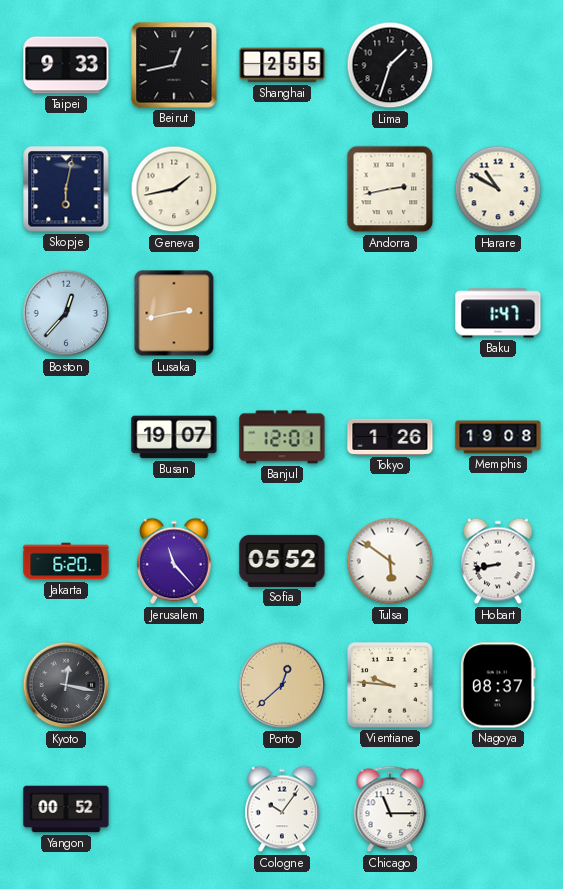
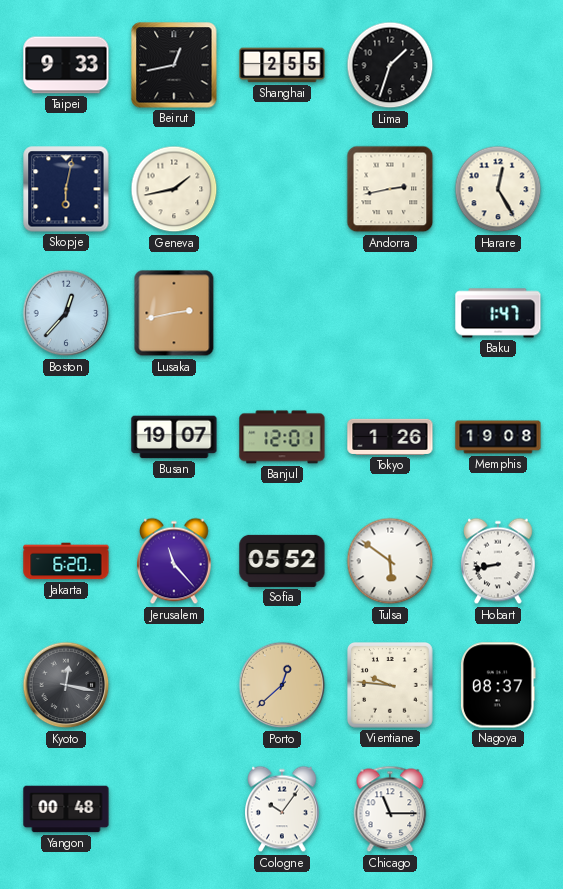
Harare: 10:50 -> 12:25
Yangon: 00:52 -> 00:48
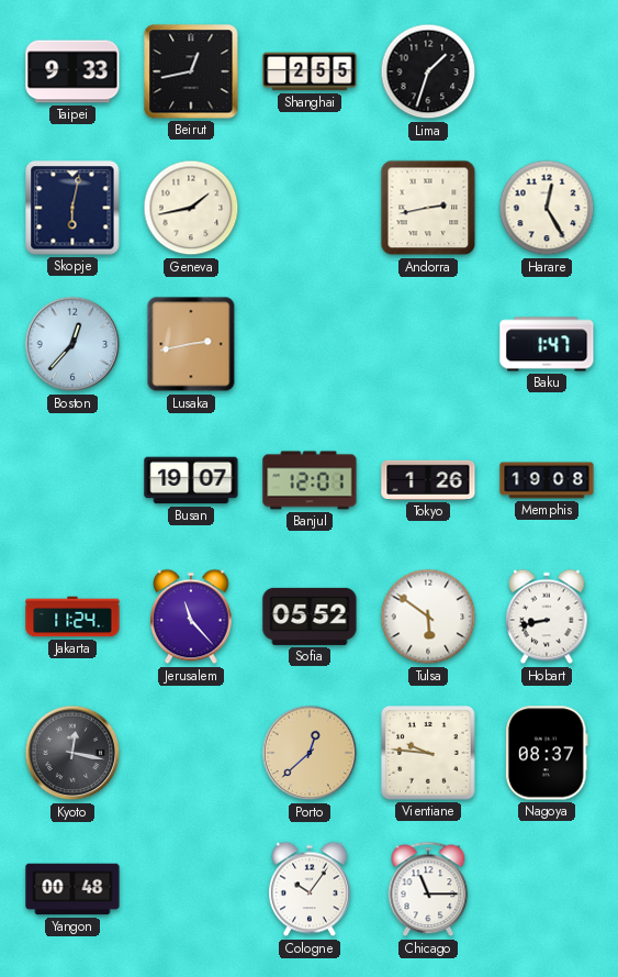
Jakarta: 6:20 -> 11:24
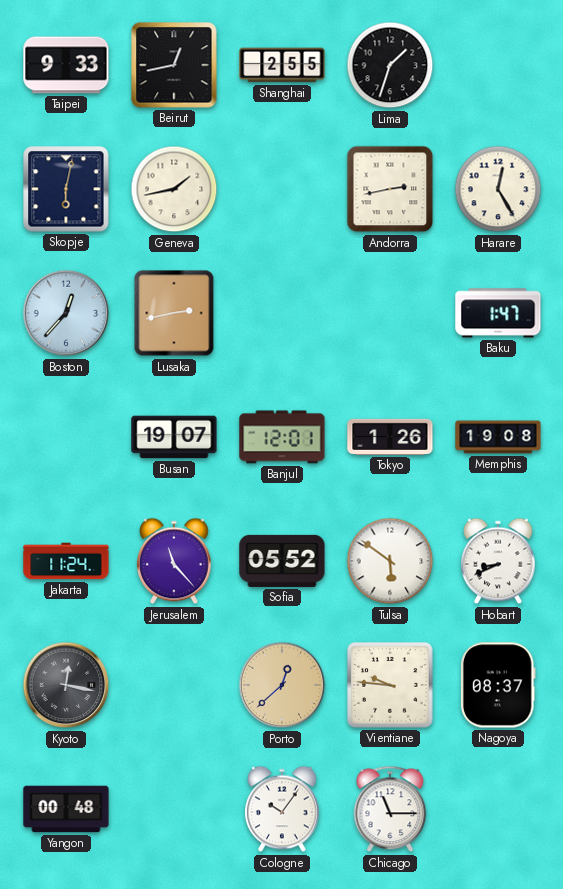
Hobart: 8:43 -> 8:41
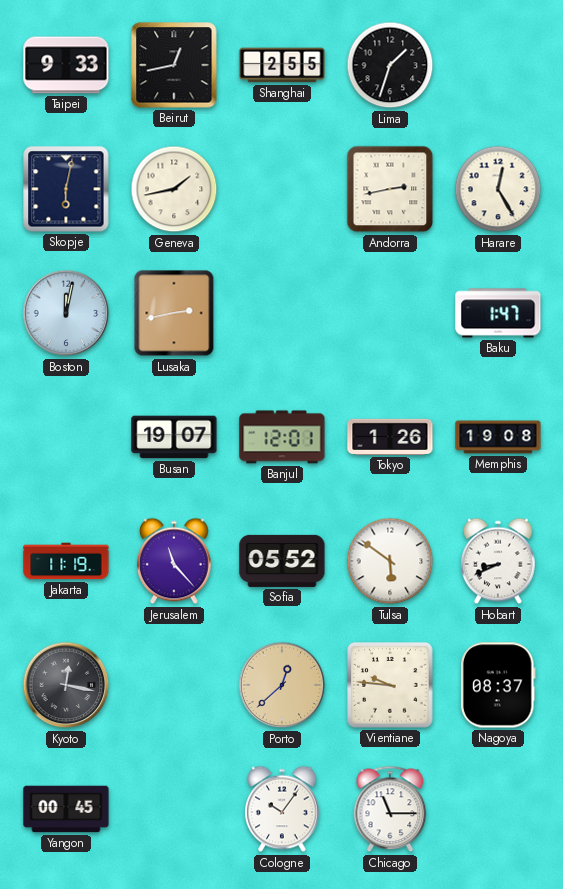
Boston: 12:37 -> 12:02
Jakarta: 11:24 -> 11:19
Yangon: 00:48 -> 00:45
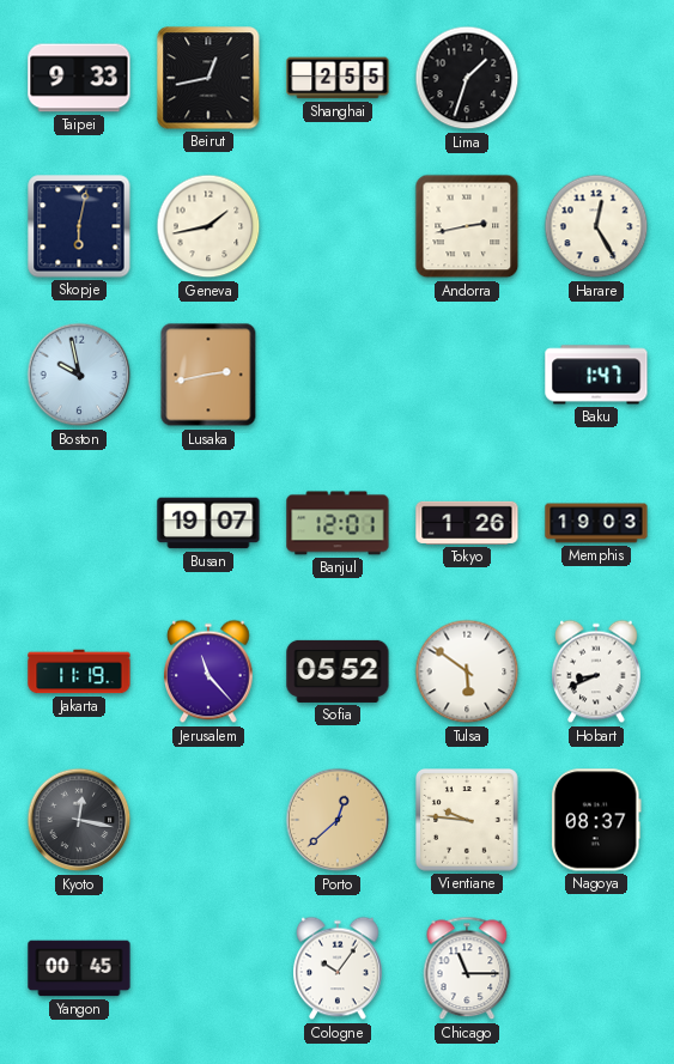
Boston: 12:02 -> 9:58
Memphis: 19:08 -> 19:03
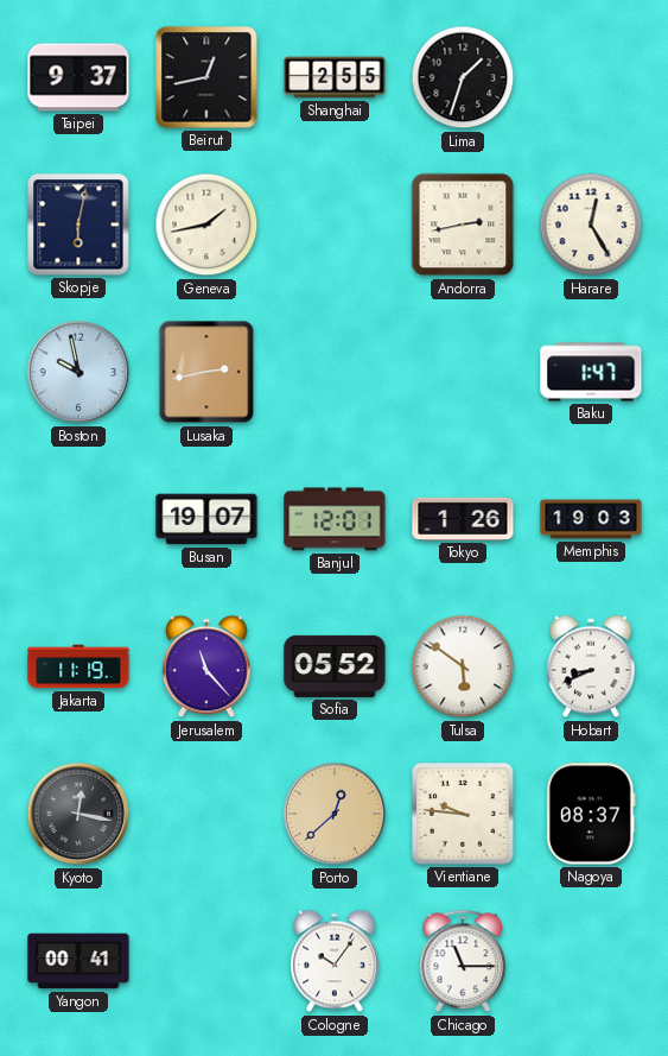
Taipei: 9:33 -> 9:37
Yangon: 00:45 -> 00:41
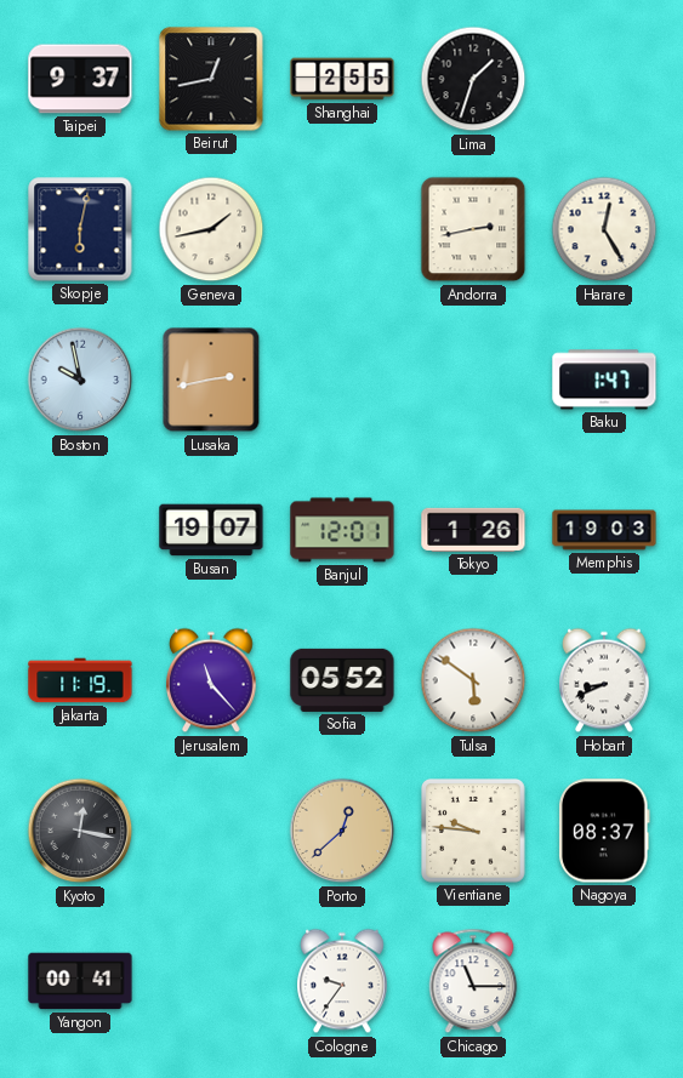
Cologne: 10:06 -> 9:36
